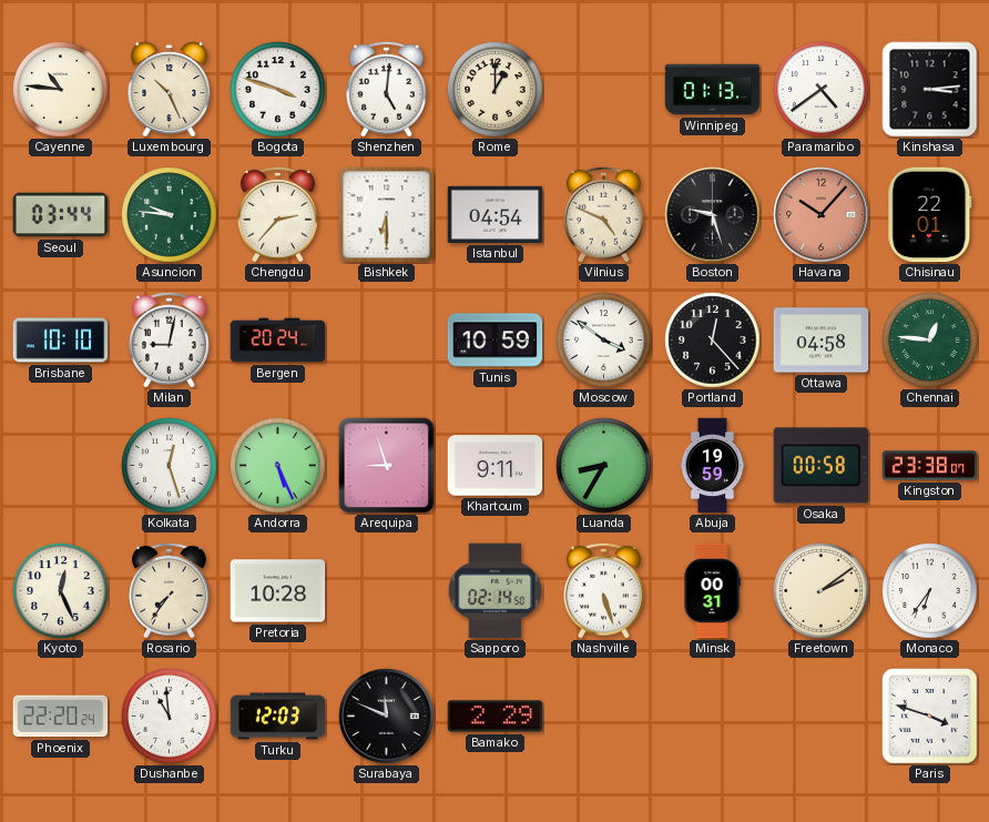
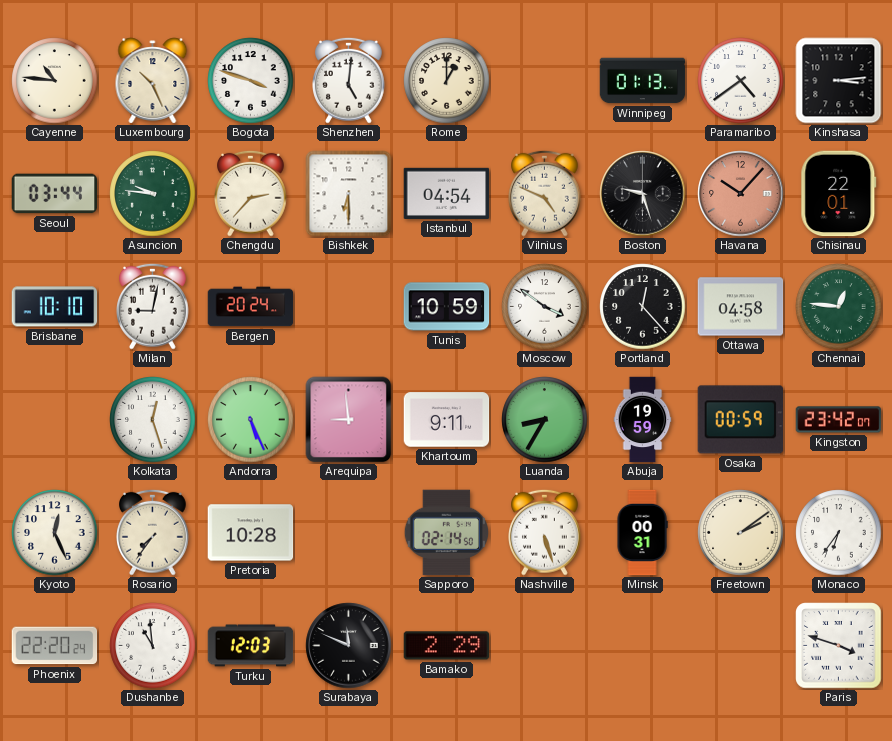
Arequipa: 8:57 -> 8:59
Osaka: 00:58 -> 00:59
Kingston: 23:38 -> 23:42
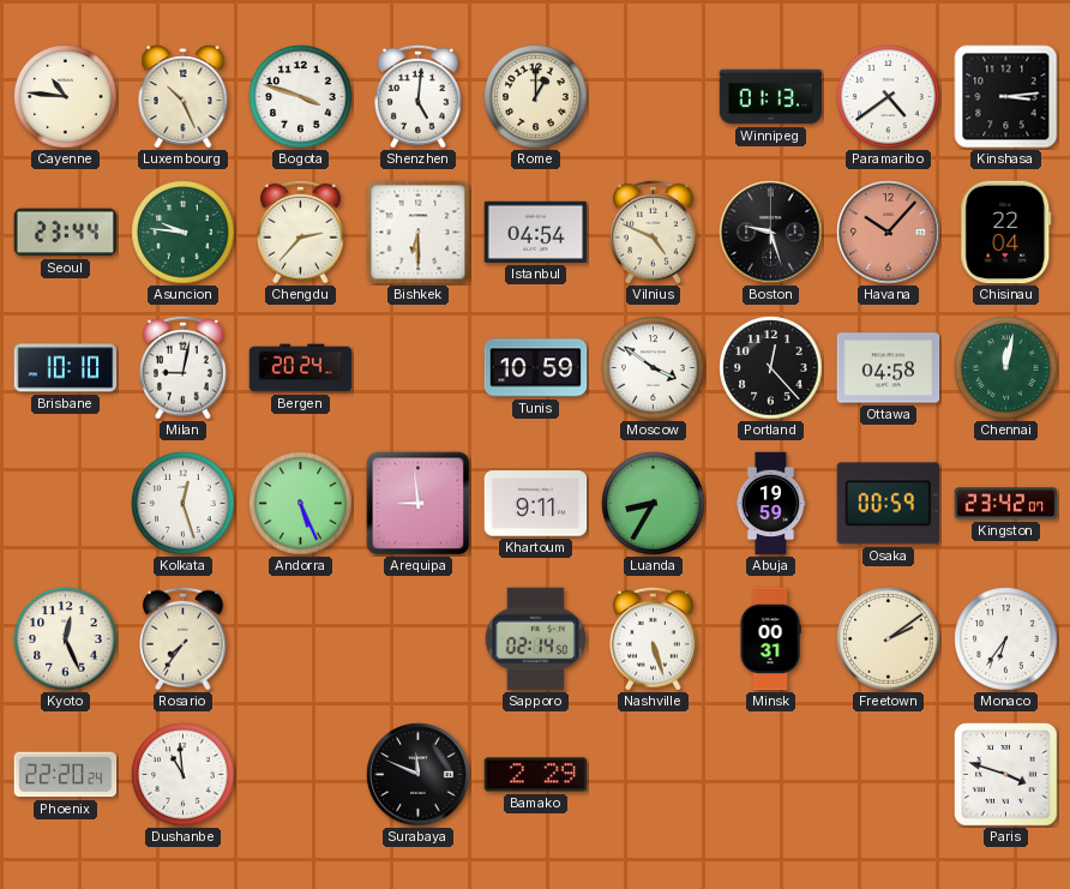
Seoul: 03:44 -> 23:44
Chisinau: 22:01 -> 22:04
Chennai: 12:46 -> 12:02
Pretoria: 10:28 -> none
Turku: 12:03 -> none
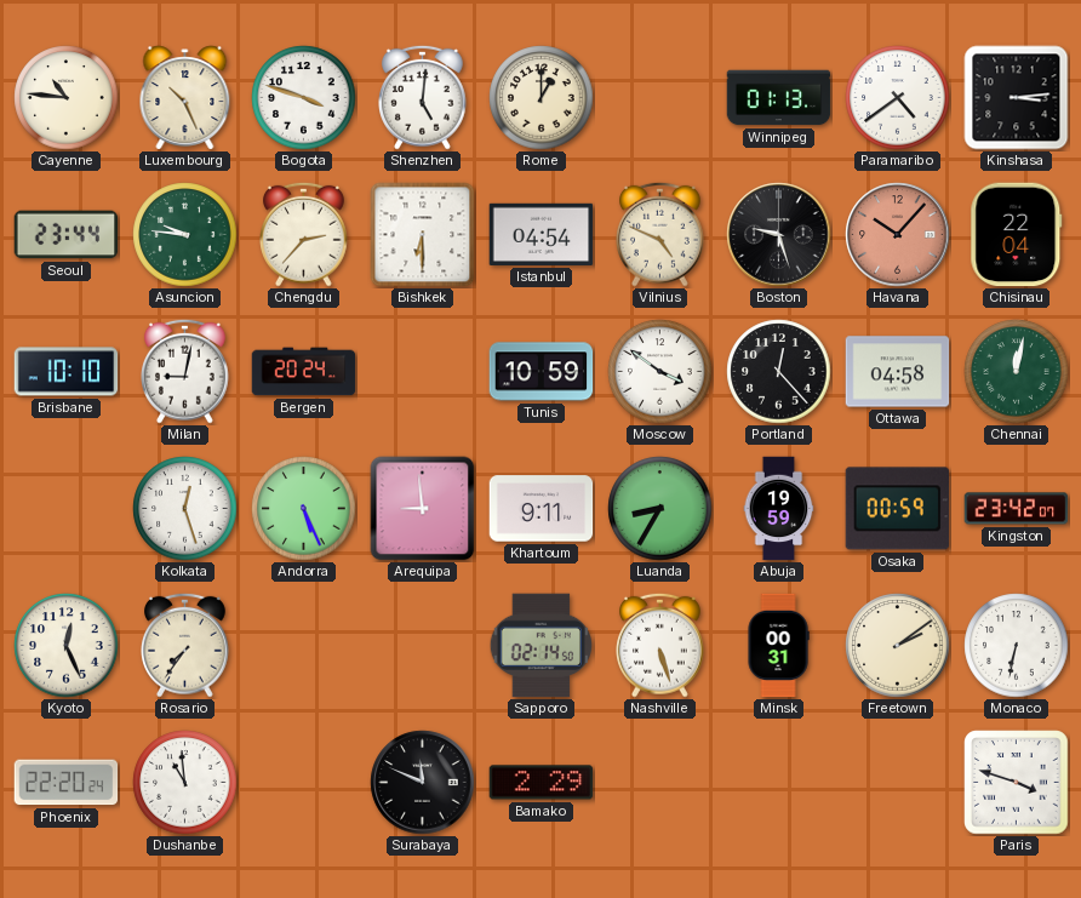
Monaco: 6:36 -> 6:32
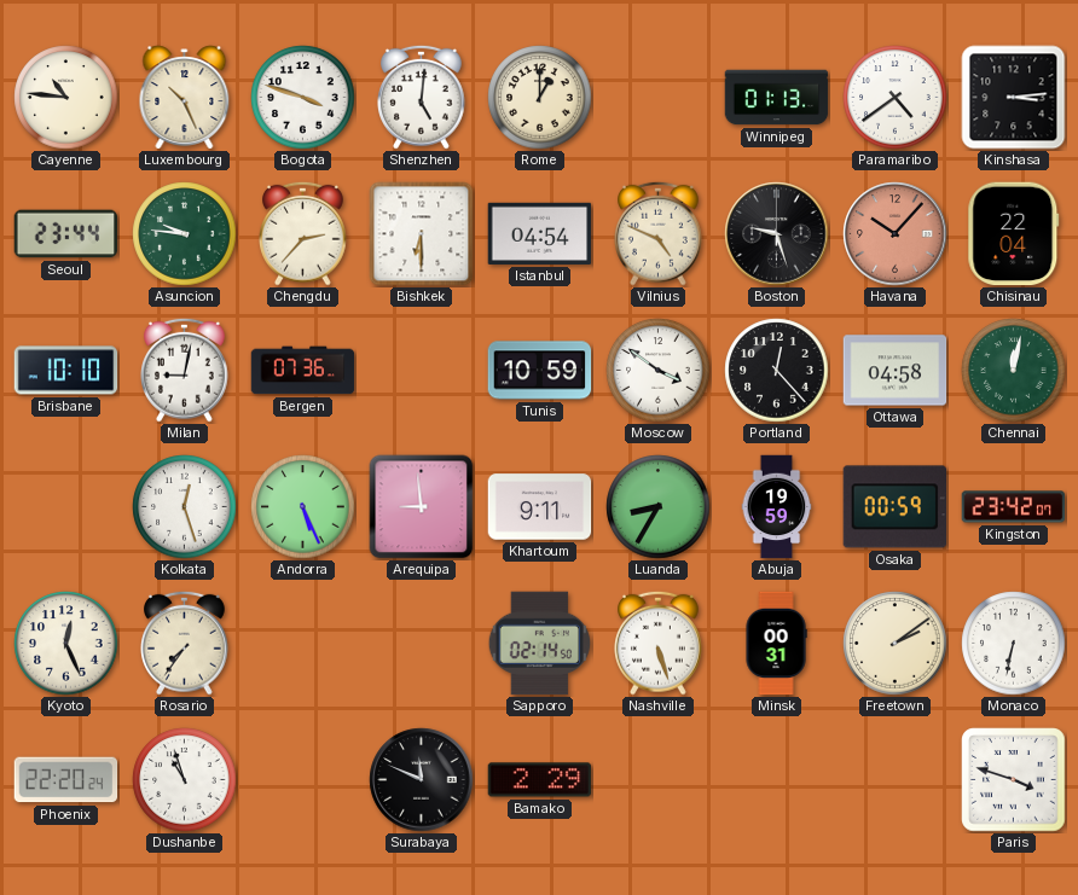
Bergen: 20:24 -> 07:36
Dushanbe: 10:59 -> 10:57
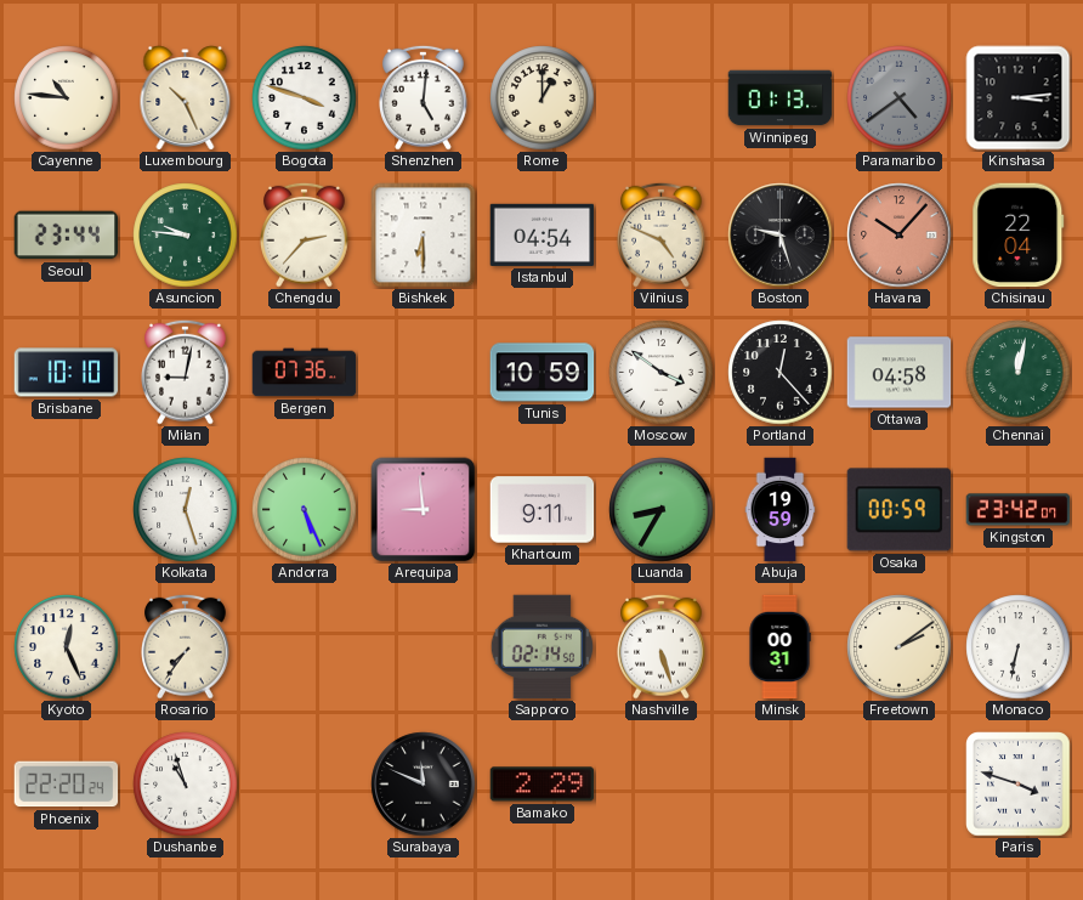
Paramaribo dial: white -> grey
